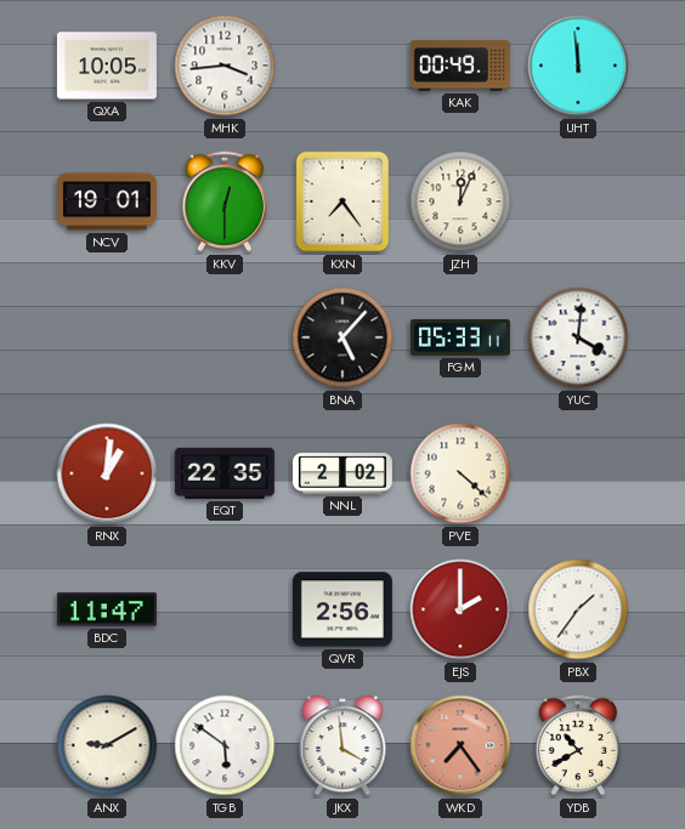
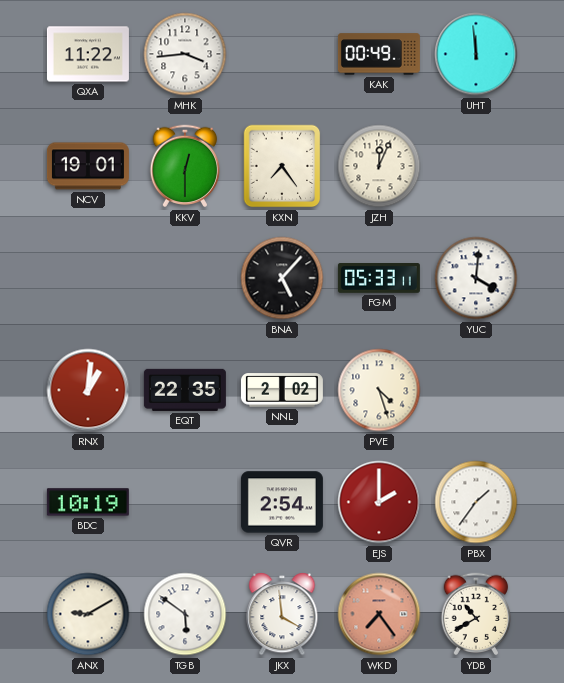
QXA: 10:05 -> 11:22
PVE: 4:22 -> 4:27
BDC: 11:47 -> 10:19
QVR: 2:56 -> 2:54
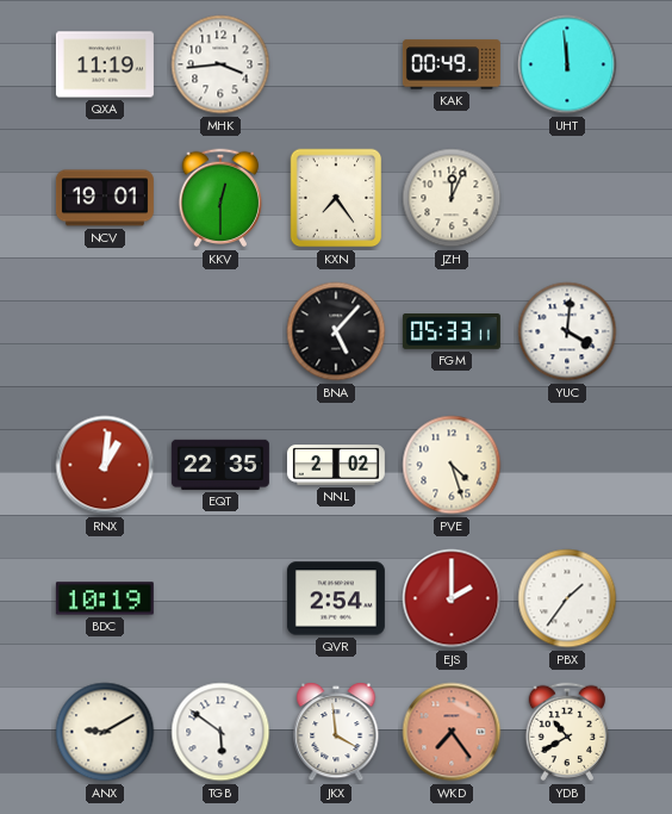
QXA: 11:22 -> 11:19
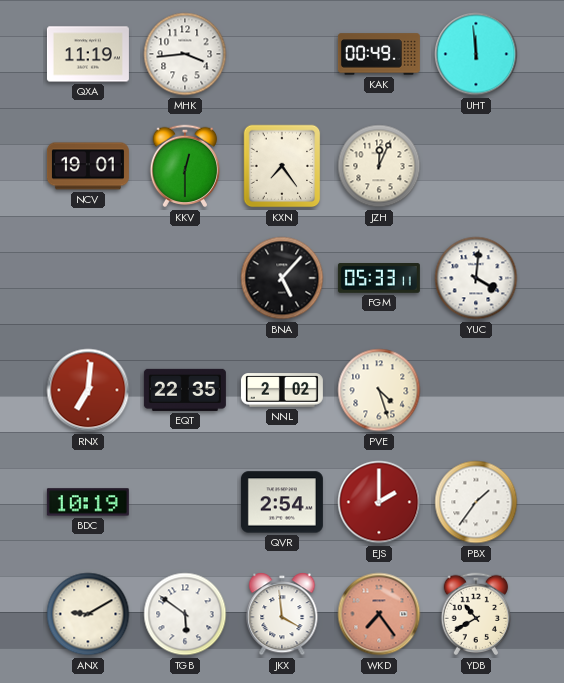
RNX: 1:01 -> 7:01
